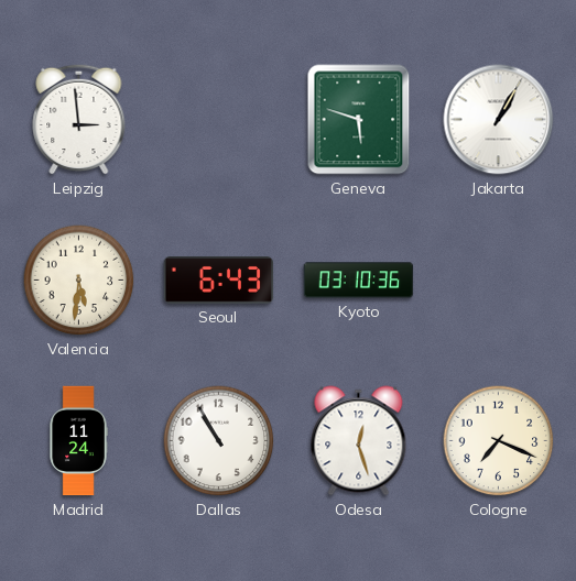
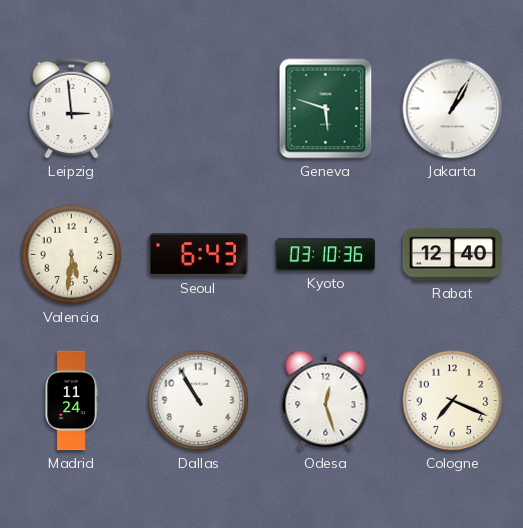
Rabat: none -> 12:40
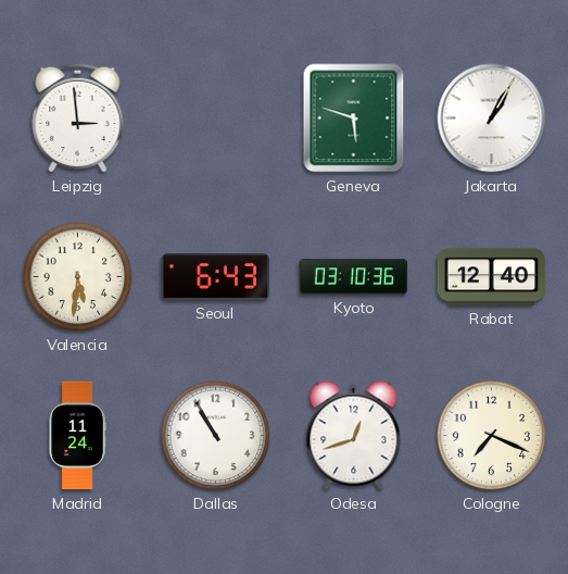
Odesa: 12:27 -> 12:42
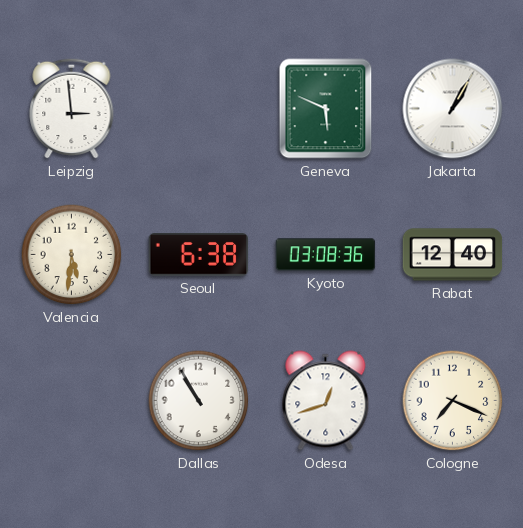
Geneva: 5:48 -> 5:49
Seoul: 6:43 -> 6:38
Kyoto: 03:10 -> 03:08
Madrid: 11:24 -> none
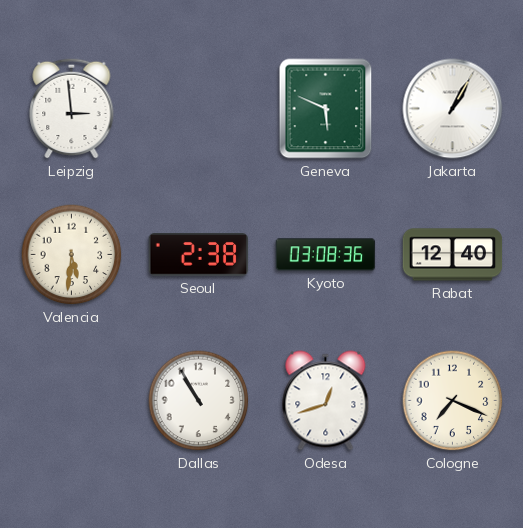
Seoul: 6:38 -> 2:38
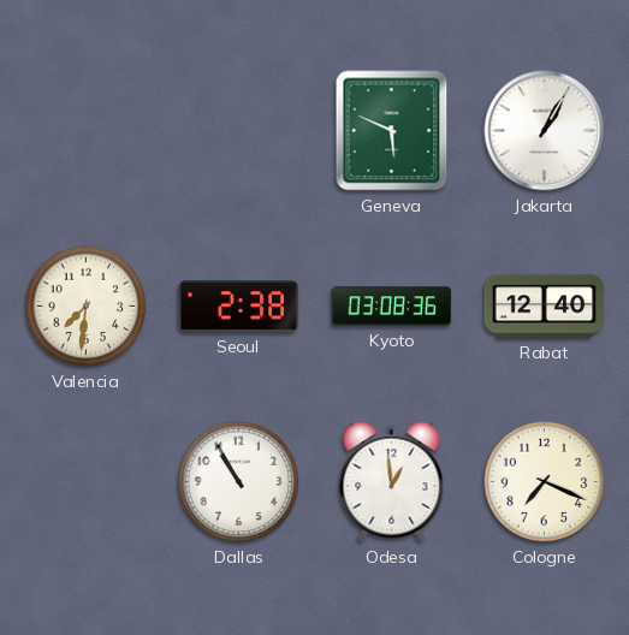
Leipzig: 2:59 -> none
Valencia: 5:31 -> 7:31
Odesa: 12:42 -> 12:59
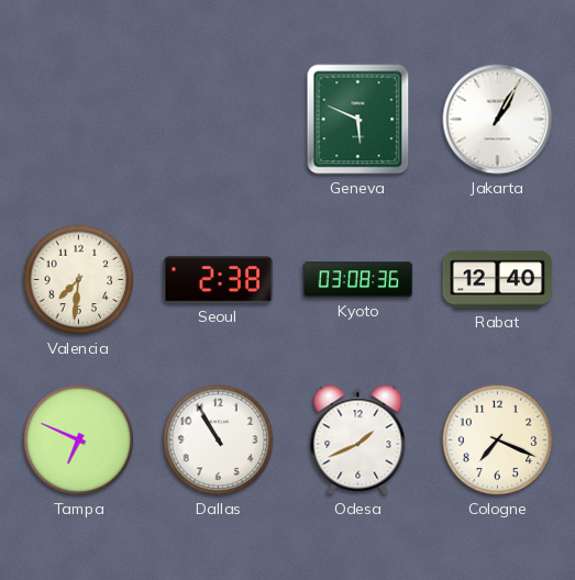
Tampa: none -> 6:49
Odesa: 12:59 -> 1:41
